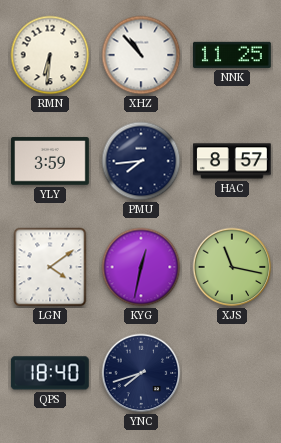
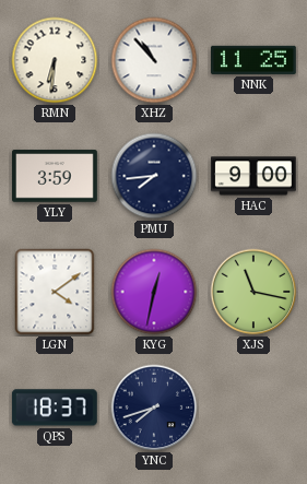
HAC: 8:57 -> 9:00
QPS: 18:40 -> 18:37
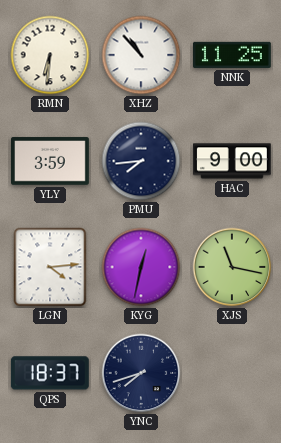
LGN: 4:09 -> 4:14
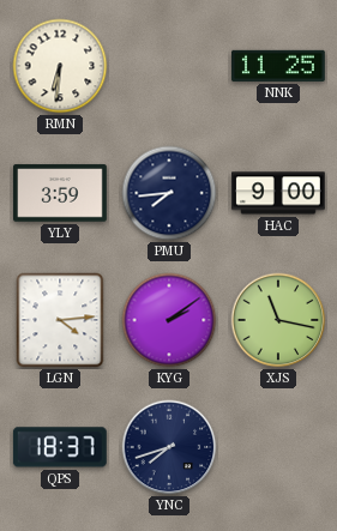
XHZ: 10:53 -> none
KYG: 12:32 -> 2:09
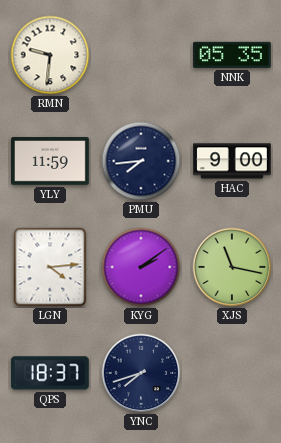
RMN: 6:31 -> 9:31
NNK: 11:25 -> 05:35
YLY: 3:59 -> 11:59
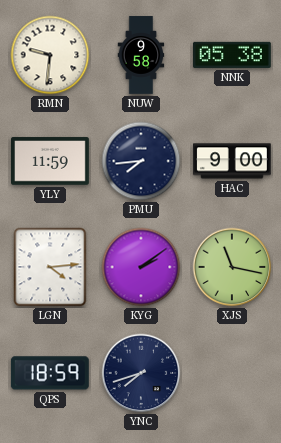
NUW: none -> 9:58
NNK: 05:35 -> 05:38
QPS: 18:37 -> 18:59
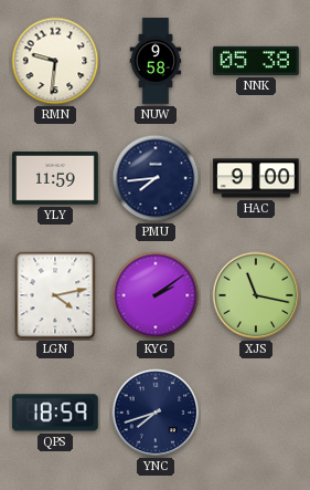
LGN: 4:14 -> 4:13
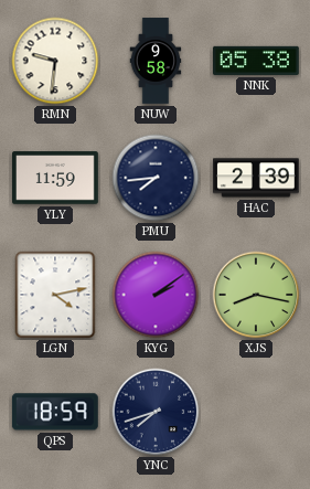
HAC: 9:00 -> 2:39
XJS: 11:17 -> 8:17
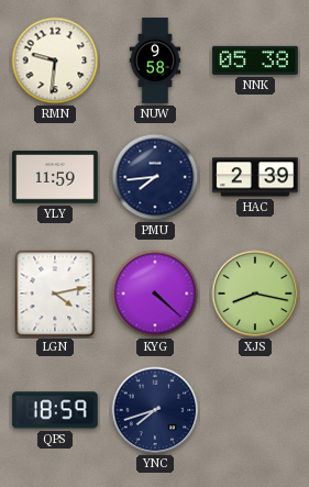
KYG: 2:09 -> 4:22
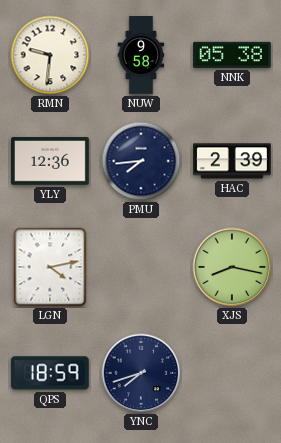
YLY: 11:59 -> 12:36
KYG: 4:22 -> none
